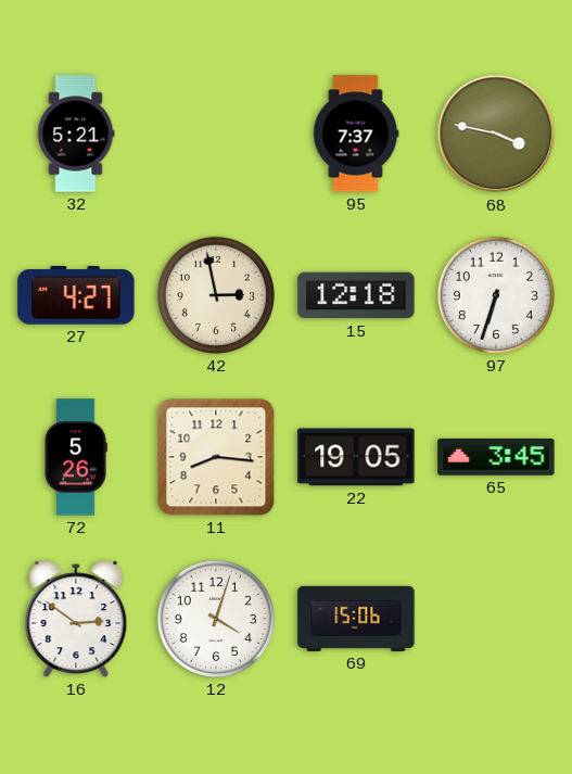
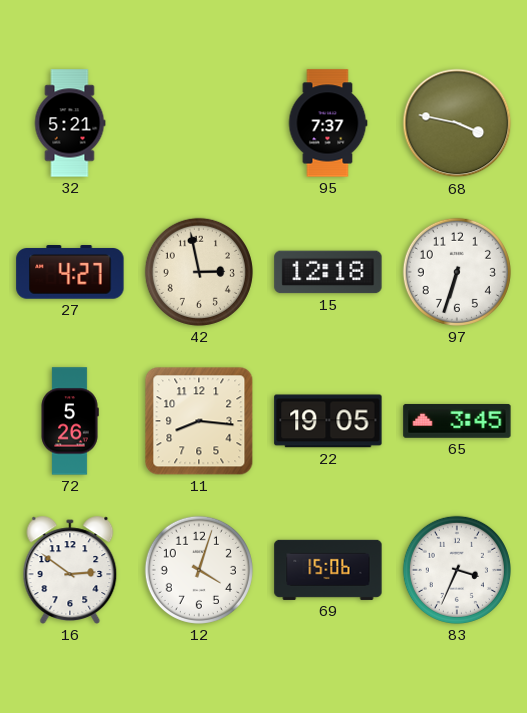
83: none -> 3:34
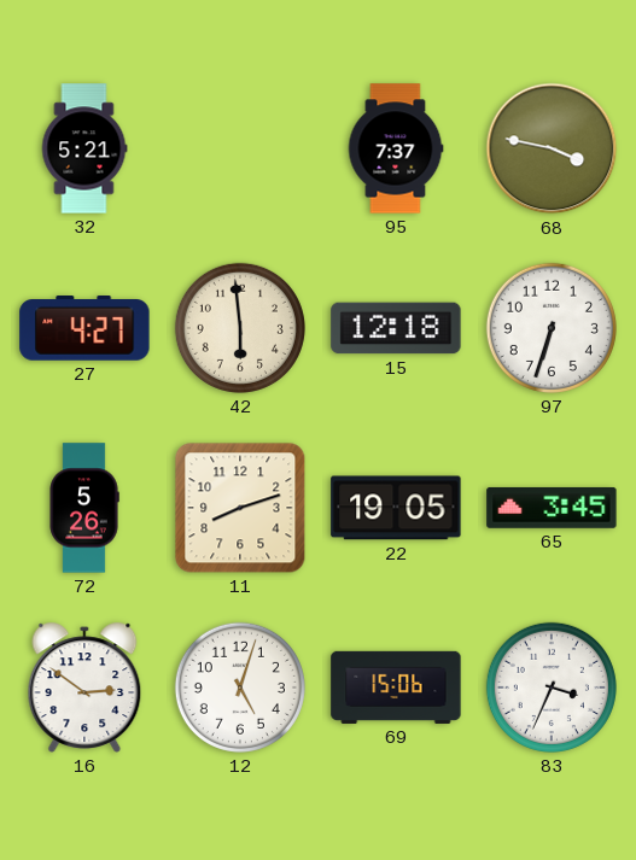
42: 2:58 -> 5:59
11: 8:16 -> 8:12
12: 4:03 -> 5:03
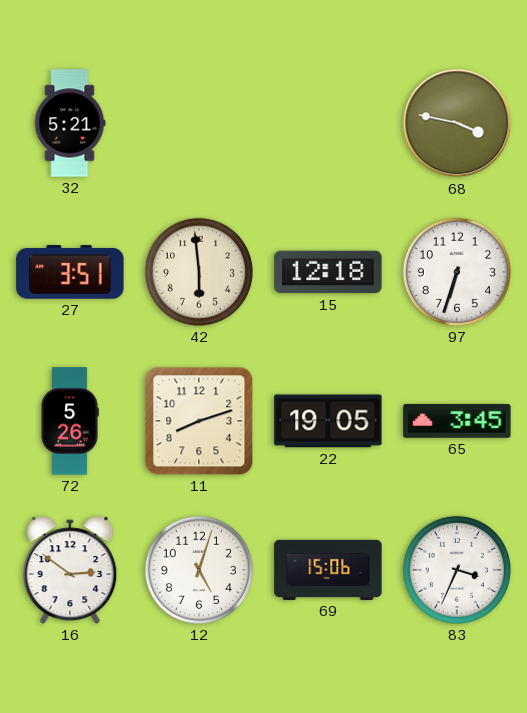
95: 7:37 -> none
27: 4:27 -> 3:51
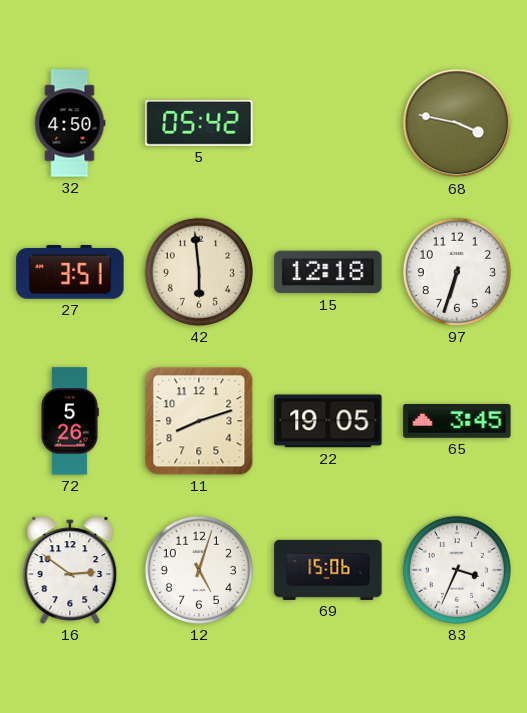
32: 5:21 -> 4:50
5: none -> 05:42
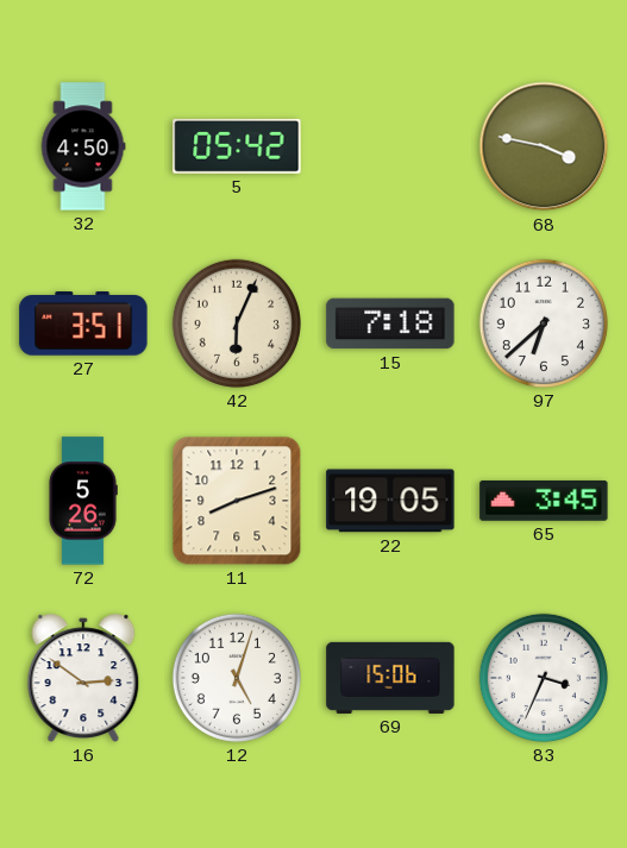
42: 5:59 -> 6:04
15: 12:18 -> 7:18
97: 6:33 -> 6:38
